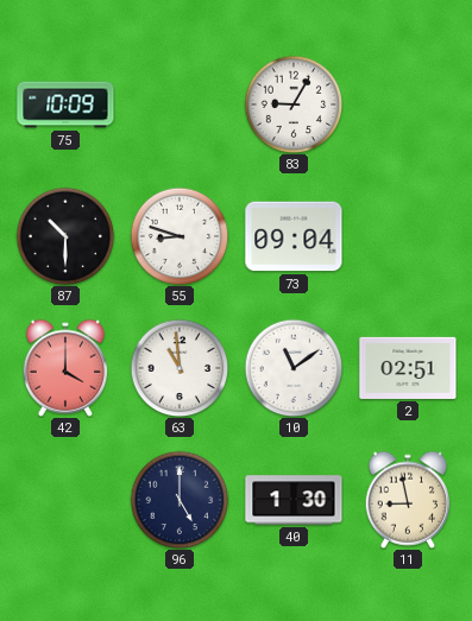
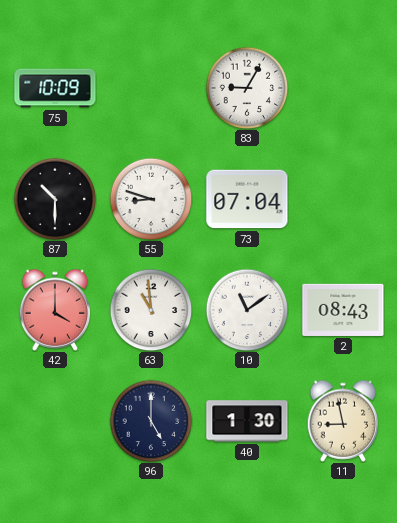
73: 09:04 -> 07:04
2: 02:51 -> 08:43
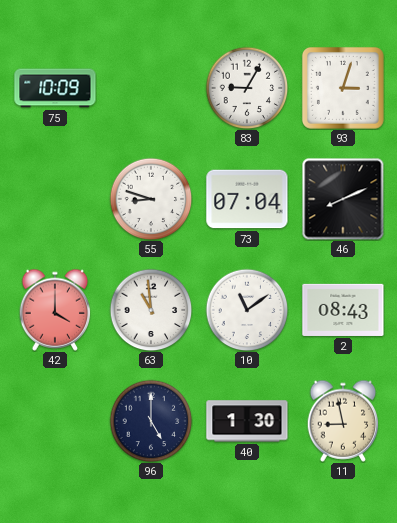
93: none -> 3:03
87: 10:30 -> none
46: none -> 8:11
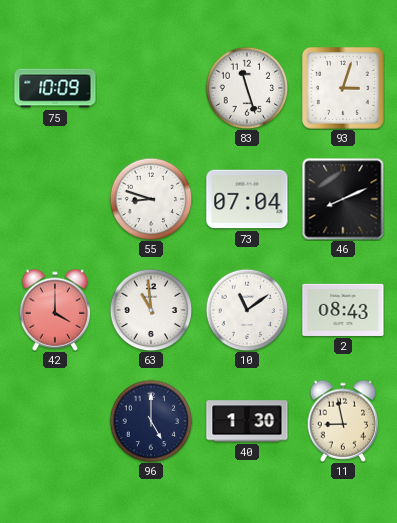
83: 9:05 -> 11:27
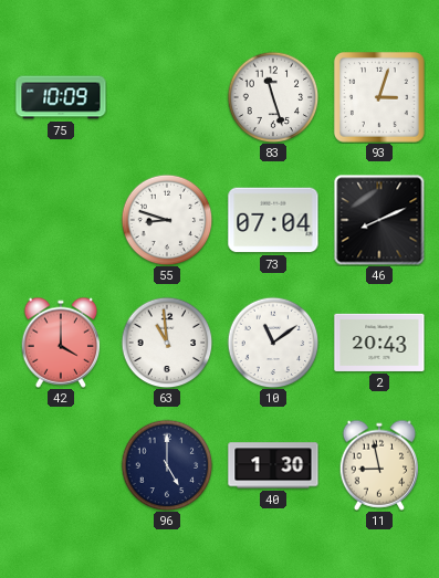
2: 08:43 -> 20:43
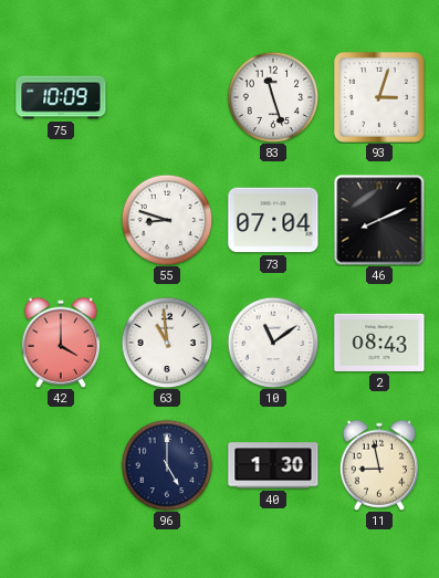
2: 20:43 -> 08:43
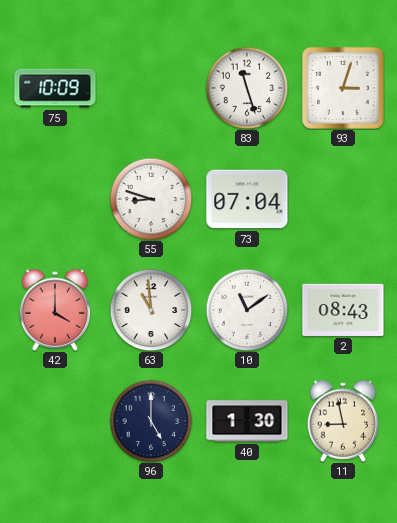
46: 8:11 -> none
